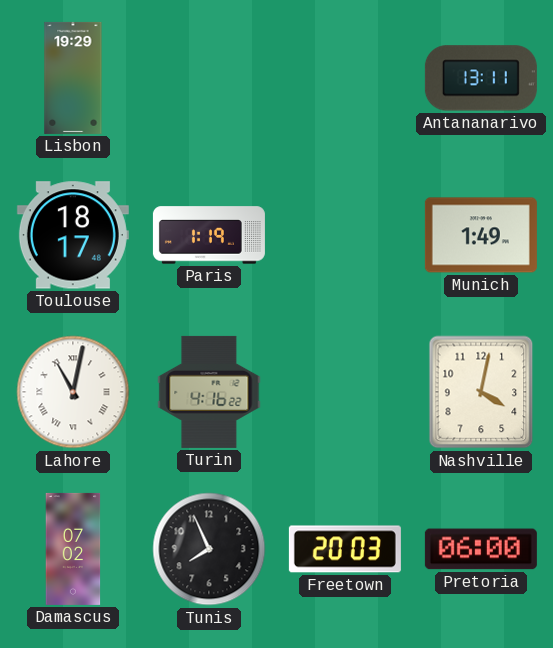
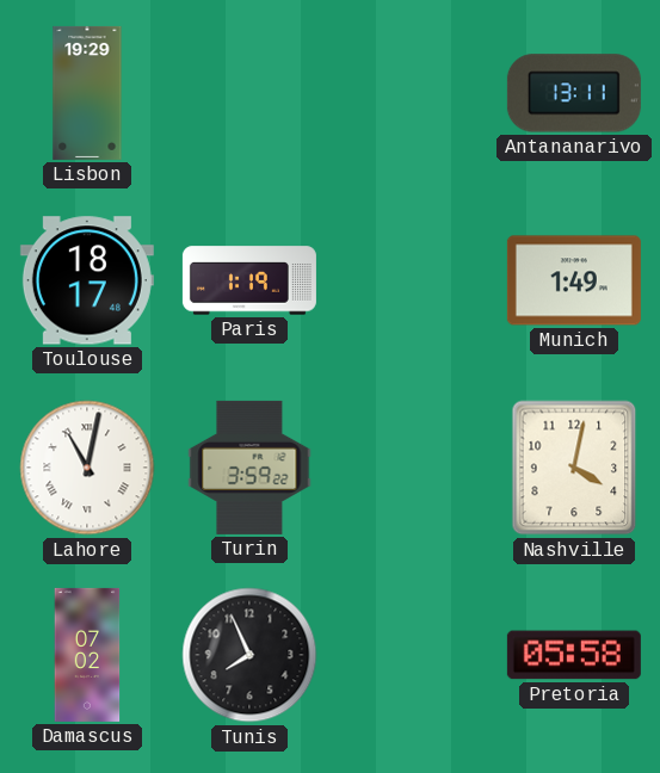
Turin: 4:16 -> 3:59
Freetown: 20:03 -> none
Pretoria: 06:00 -> 05:58
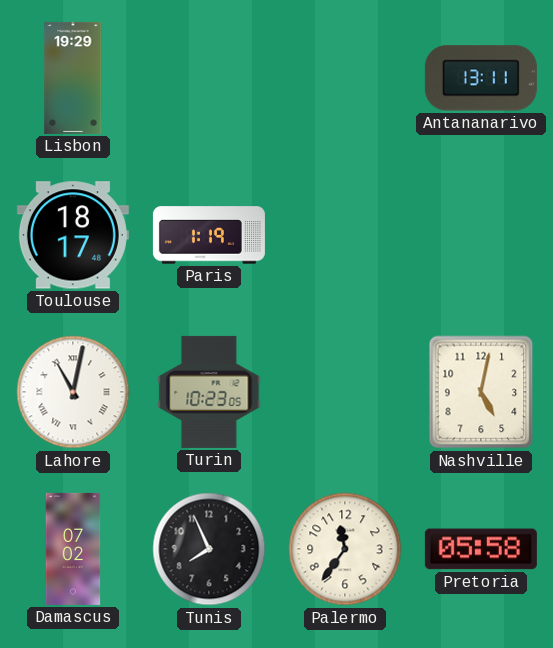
Munich: 1:49 -> none
Turin: 3:59 -> 10:23
Nashville: 4:02 -> 5:02
Palermo: none -> 11:36
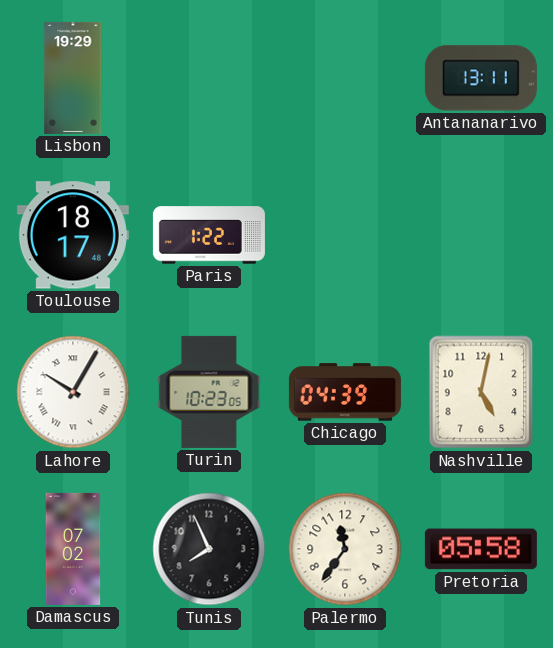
Paris: 1:19 -> 1:22
Lahore: 11:02 -> 10:05
Chicago: none -> 04:39
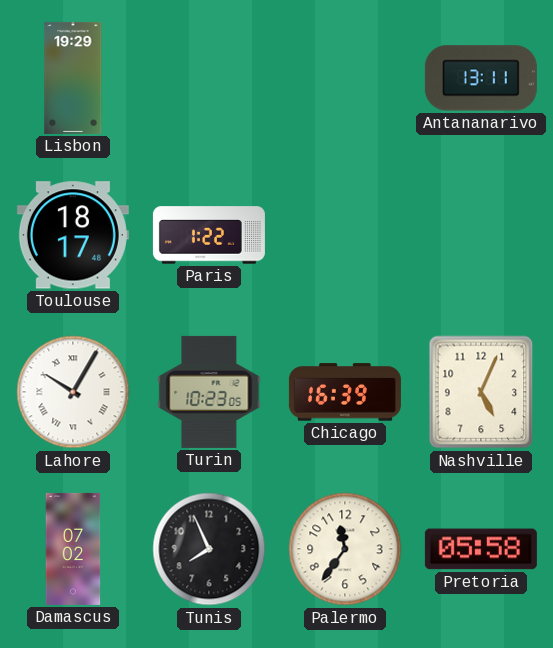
Chicago: 04:39 -> 16:39
Nashville: 5:02 -> 5:04
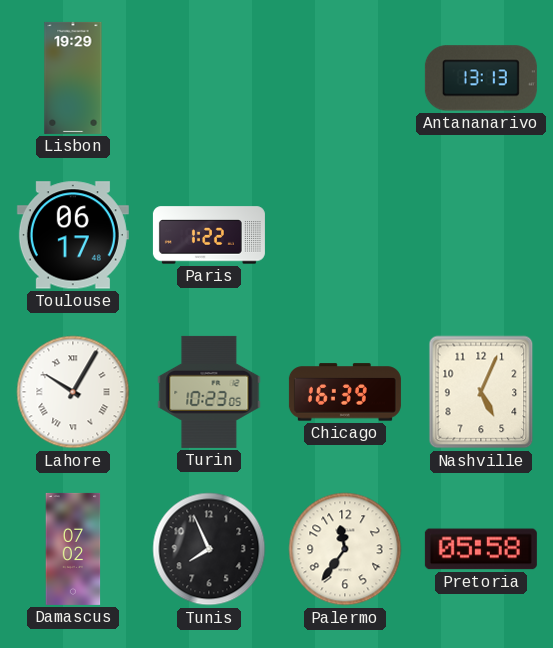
Antananarivo: 13:11 -> 13:13
Toulouse: 18:17 -> 06:17
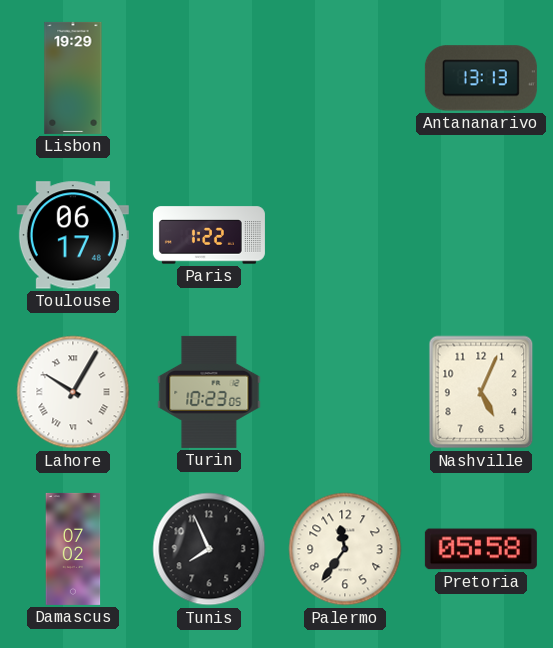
Chicago: 16:39 -> none
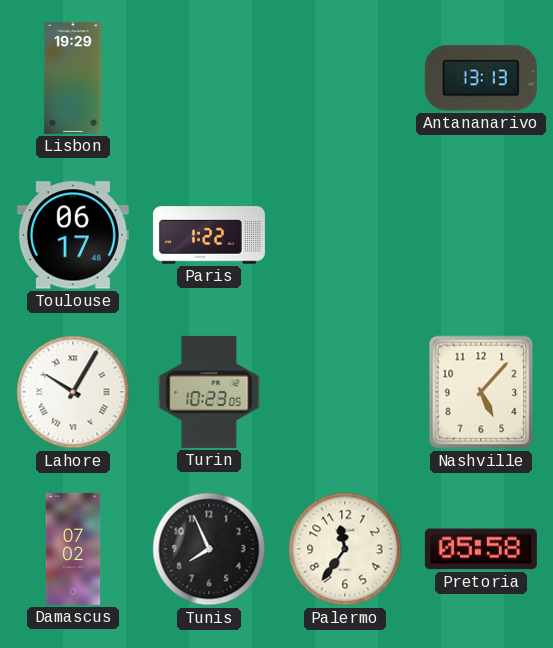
Nashville: 5:04 -> 5:07
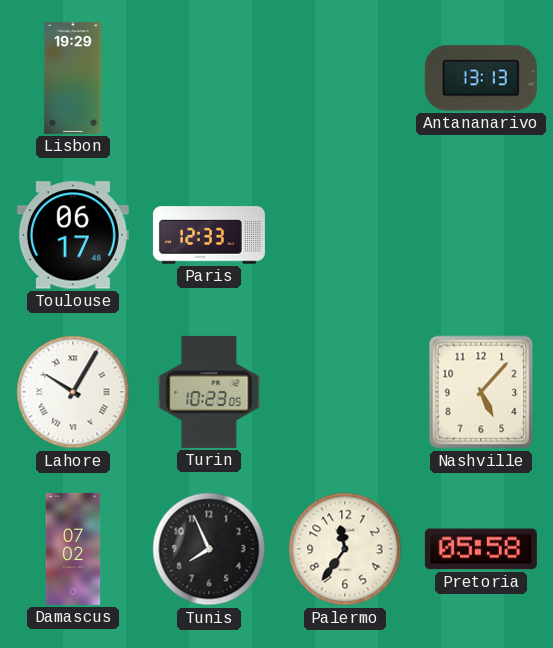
Paris: 1:22 -> 12:33
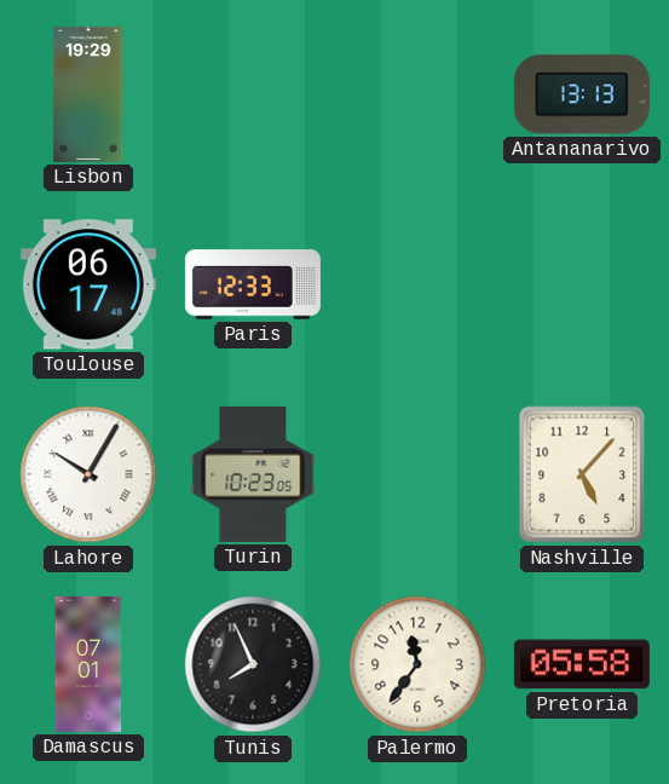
Damascus: 07:02 -> 07:01
